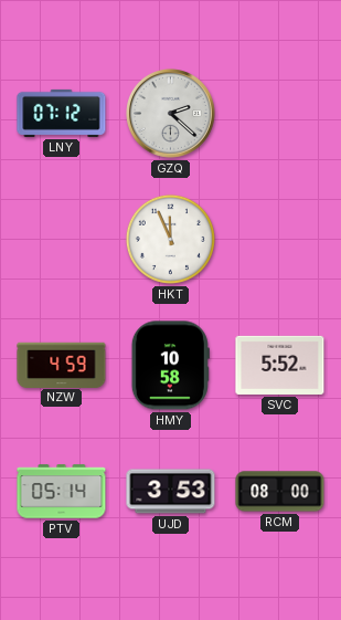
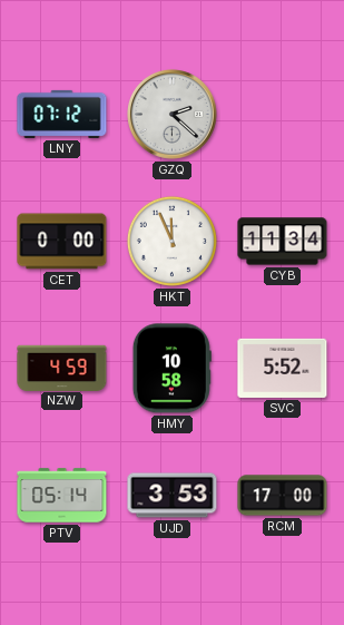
CET: none -> 0:00
CYB: none -> 11:34
RCM: 08:00 -> 17:00
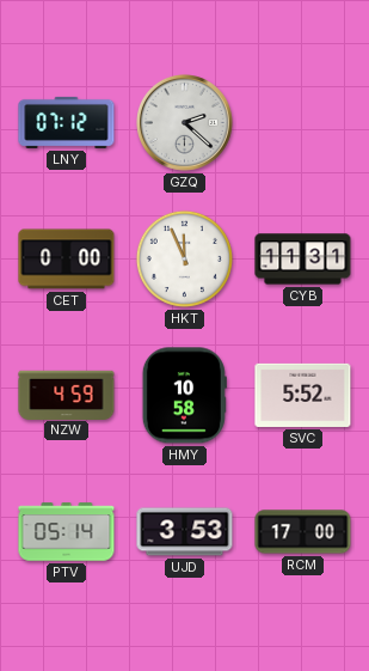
CYB: 11:34 -> 11:31
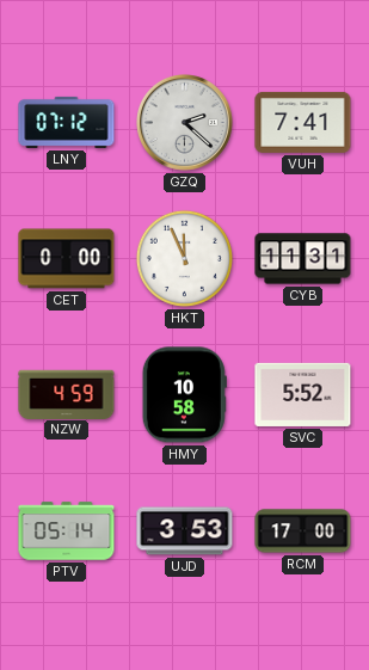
VUH: none -> 7:41
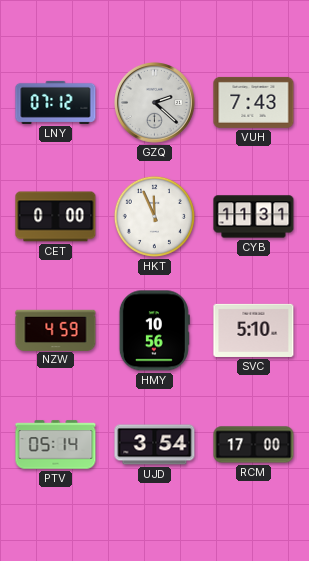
VUH: 7:41 -> 7:43
HMY: 10:58 -> 10:56
SVC: 5:52 -> 5:10
UJD: 3:53 -> 3:54
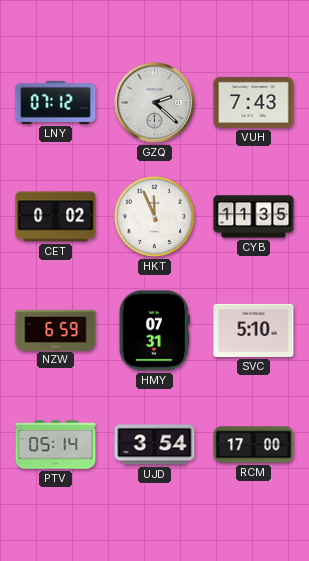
CET: 0:00 -> 0:02
CYB: 11:31 -> 11:35
NZW: 4:59 -> 6:59
HMY: 10:56 -> 07:31
